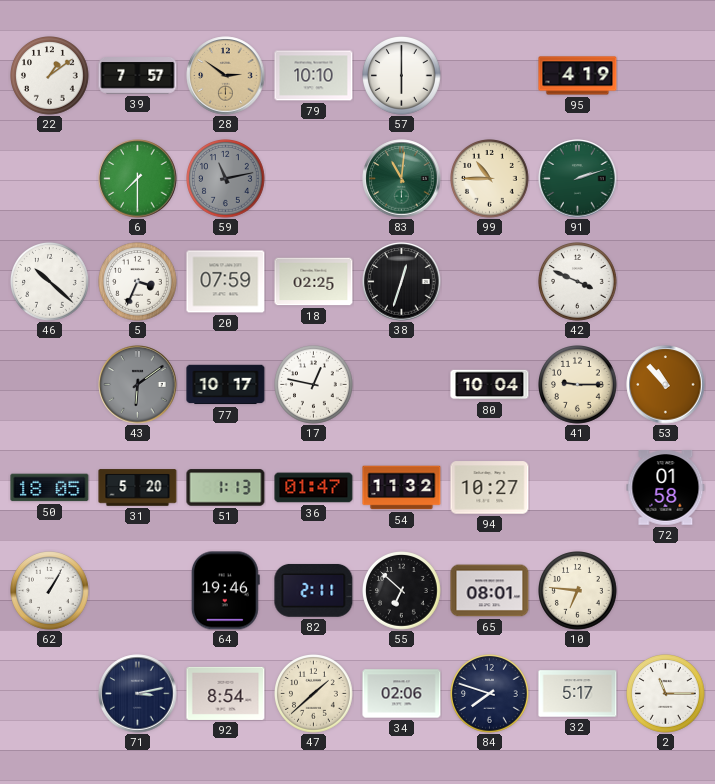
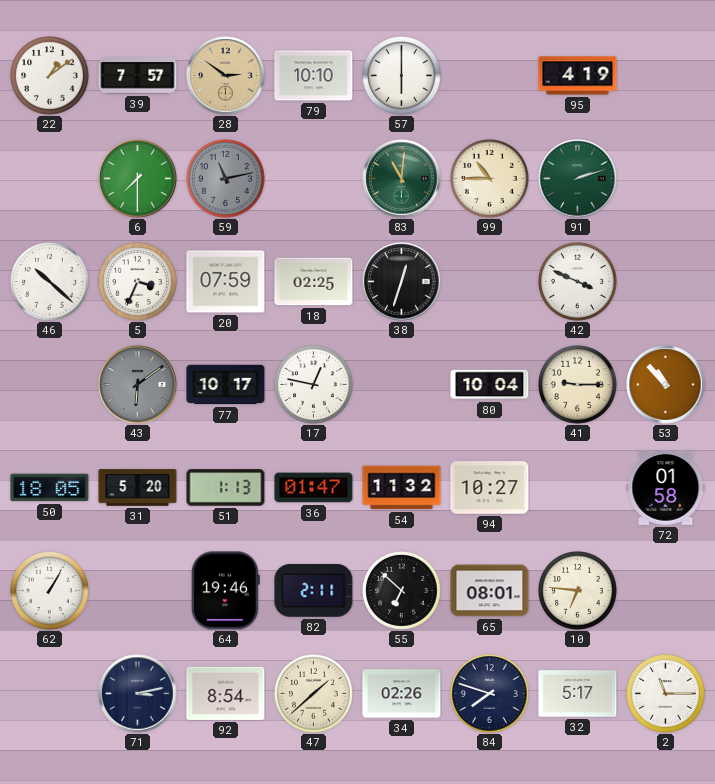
34: 02:06 -> 02:26
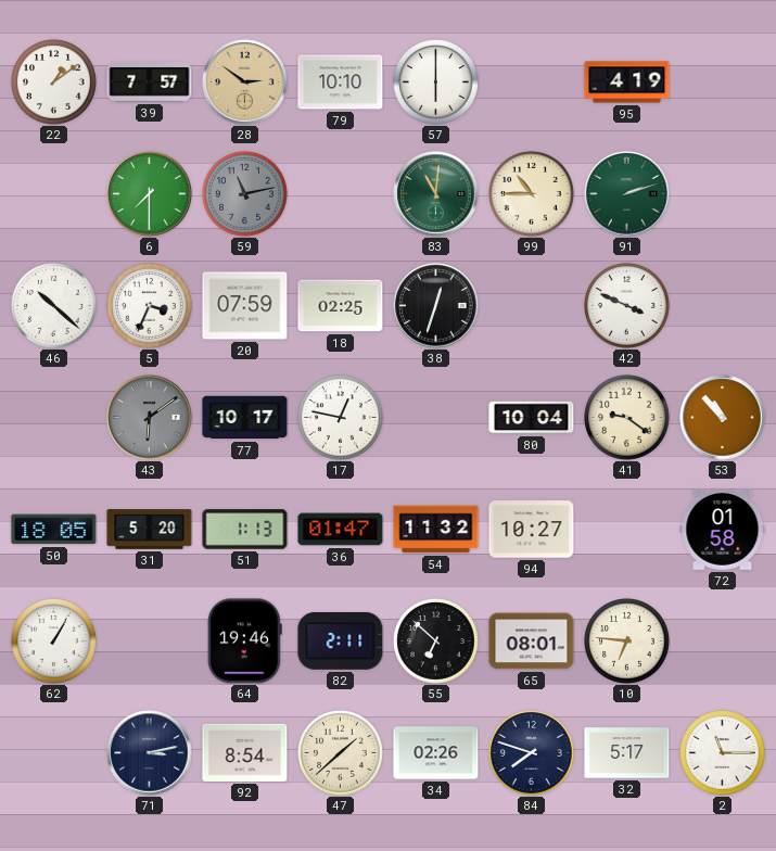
41: 9:15 -> 9:21
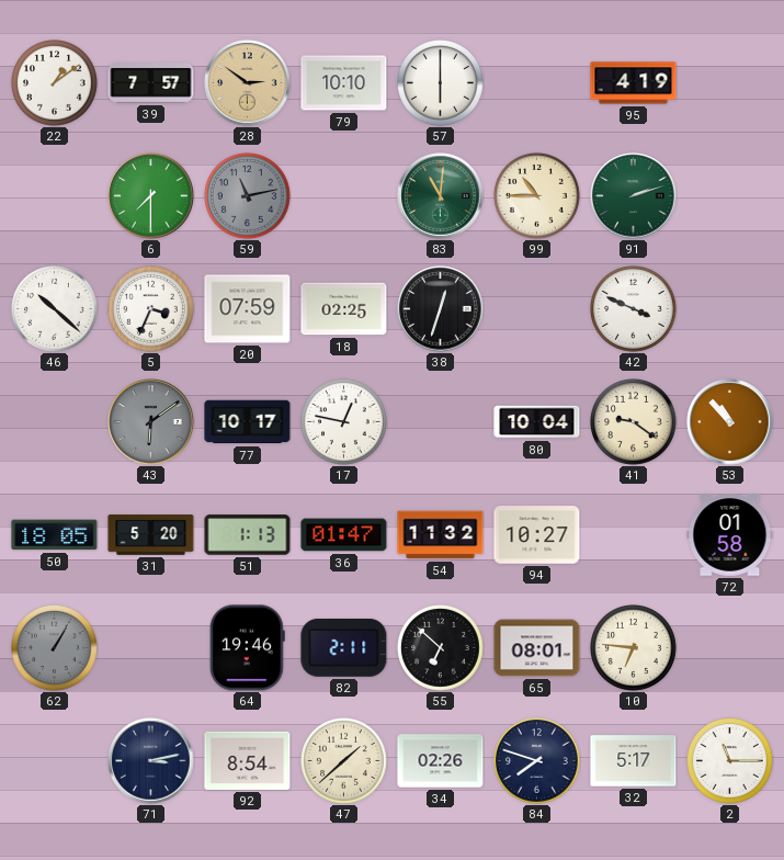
62 dial: white -> grey
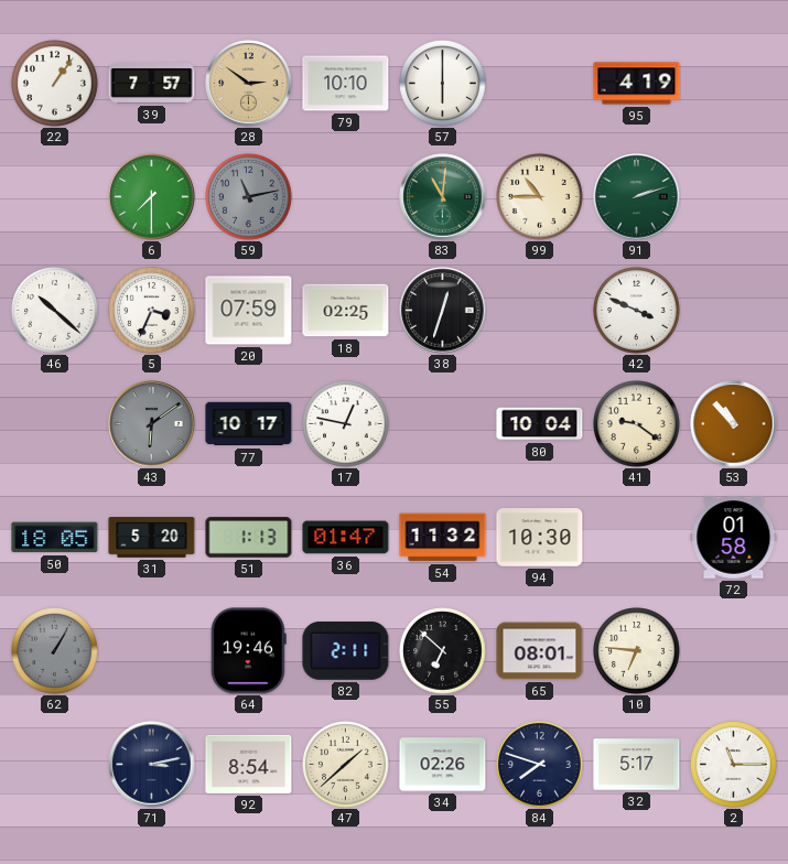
22: 1:09 -> 1:06
94: 10:27 -> 10:30
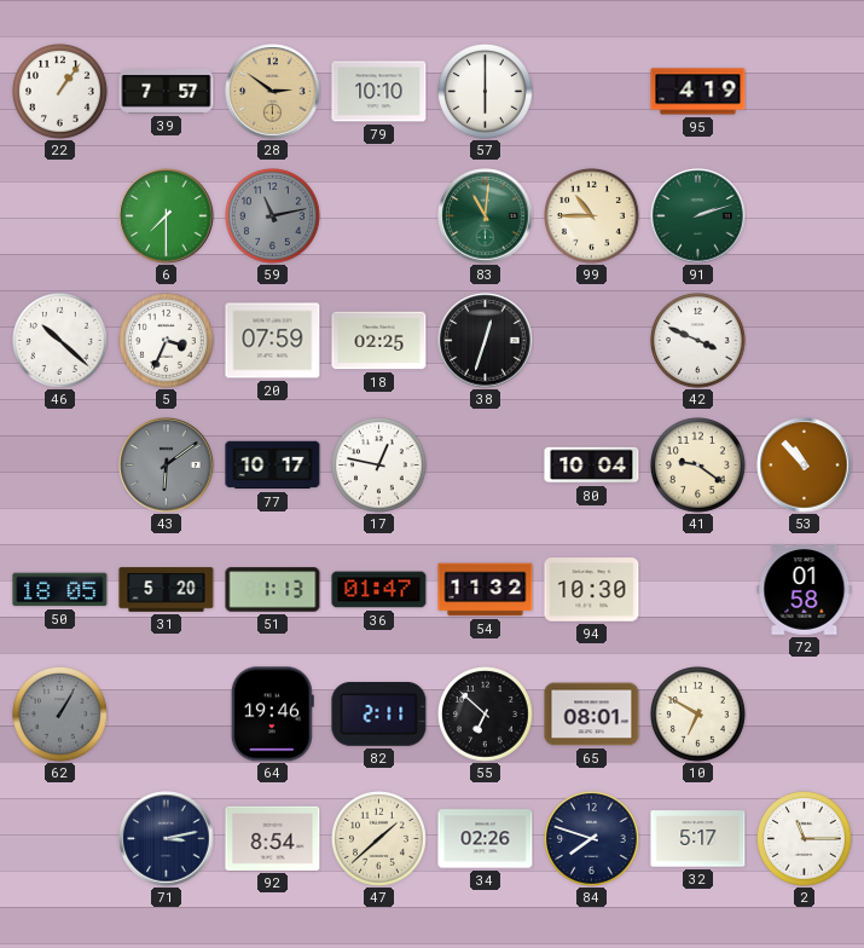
10: 6:46 -> 6:50
